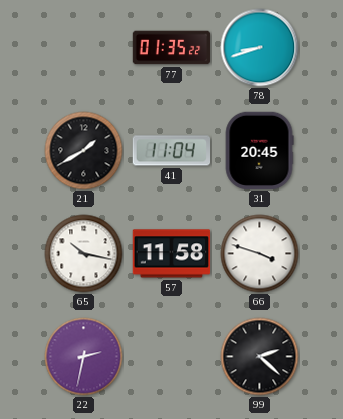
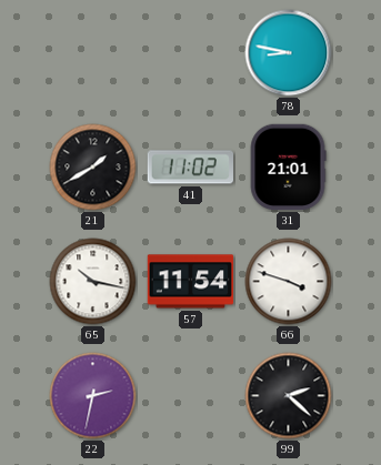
77: 01:35 -> none
78: 8:42 -> 8:47
41: 11:04 -> 11:02
31: 20:45 -> 21:01
57: 11:58 -> 11:54
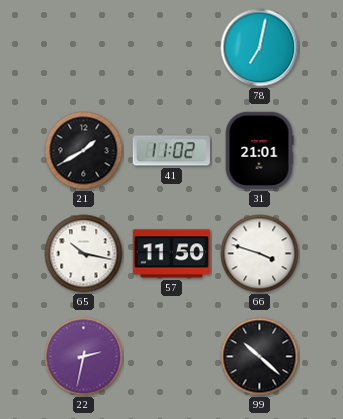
78: 8:47 -> 7:02
57: 11:54 -> 11:50
99: 2:22 -> 10:22
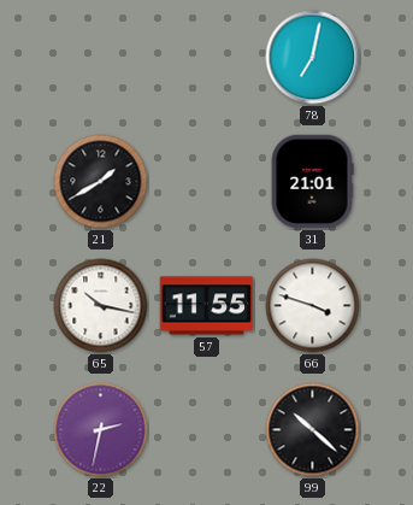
41: 11:02 -> none
57: 11:50 -> 11:55
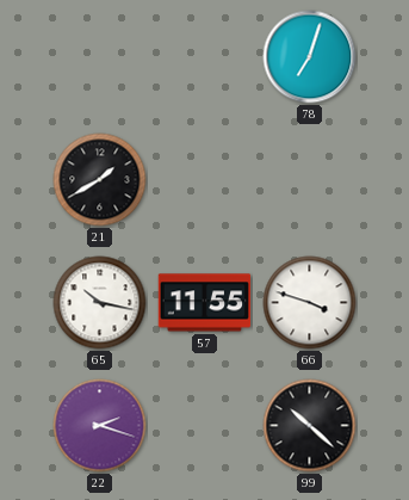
78: 7:02 -> 7:03
31: 21:01 -> none
22: 2:32 -> 2:18
